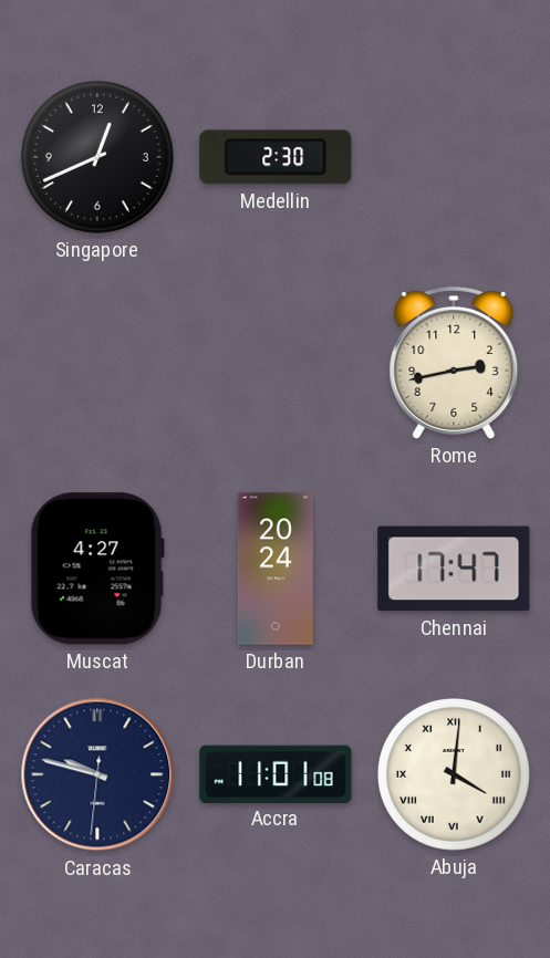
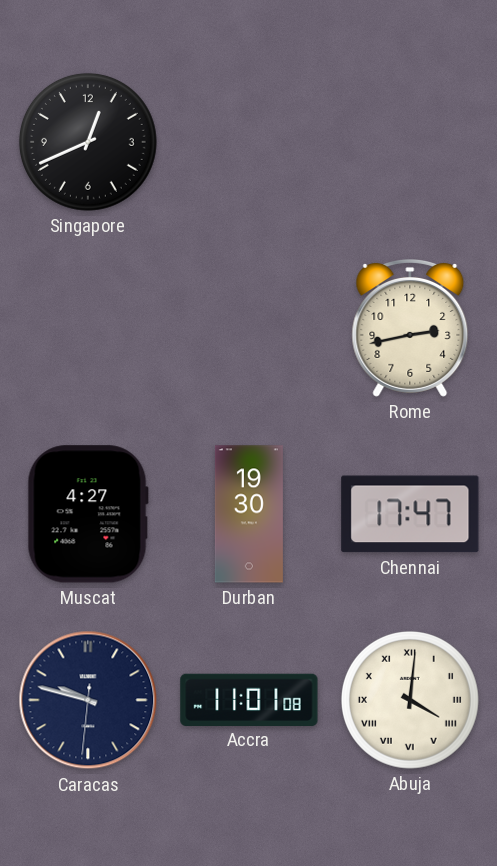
Medellin: 2:30 -> none
Durban: 20:24 -> 19:30
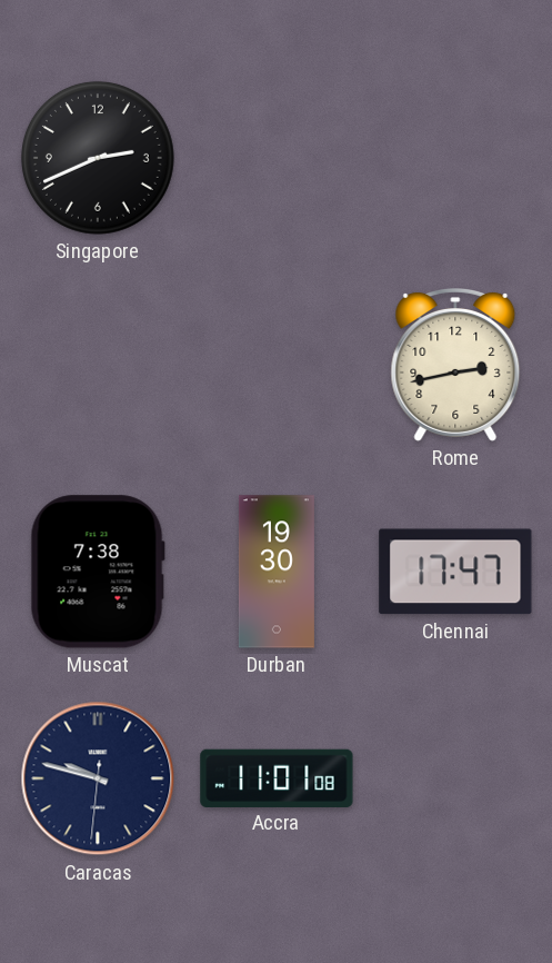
Singapore: 12:41 -> 2:41
Muscat: 4:27 -> 7:38
Abuja: 4:01 -> none
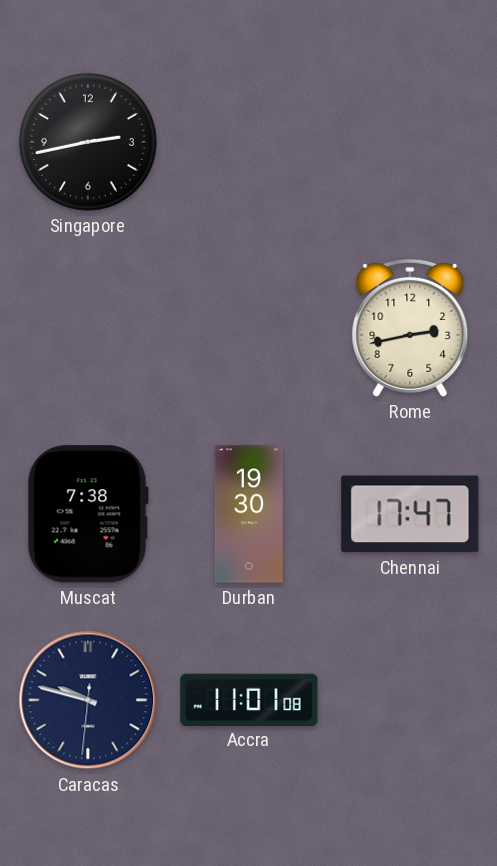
Singapore: 2:41 -> 2:43
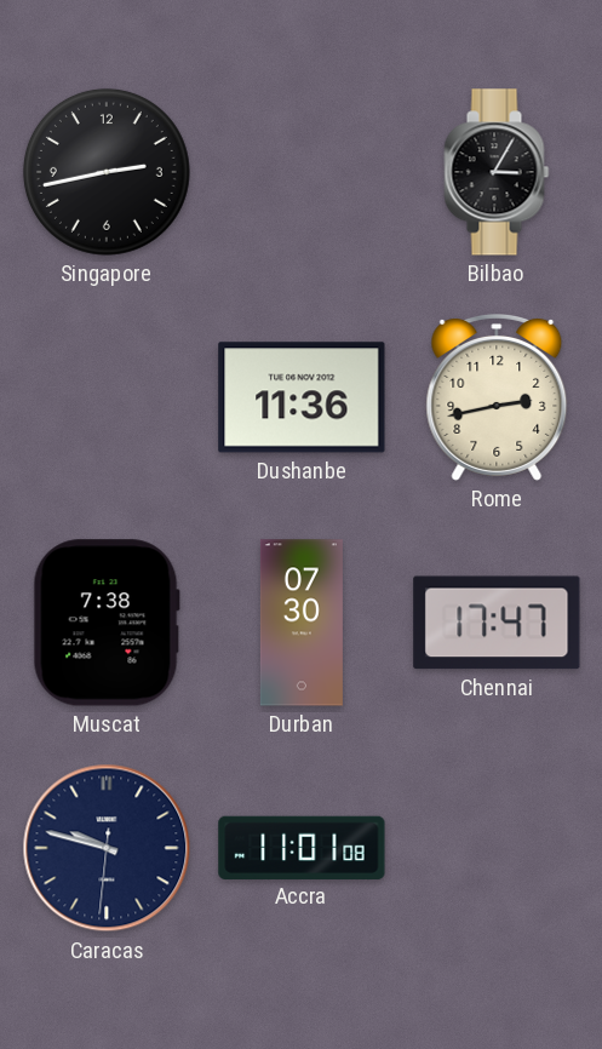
Bilbao: none -> 3:05
Dushanbe: none -> 11:36
Durban: 19:30 -> 07:30
